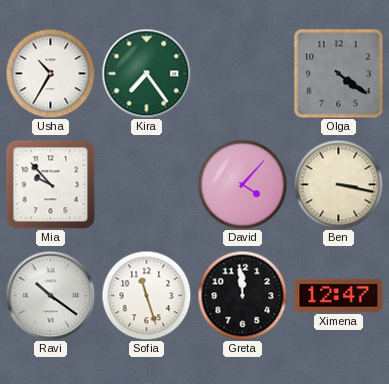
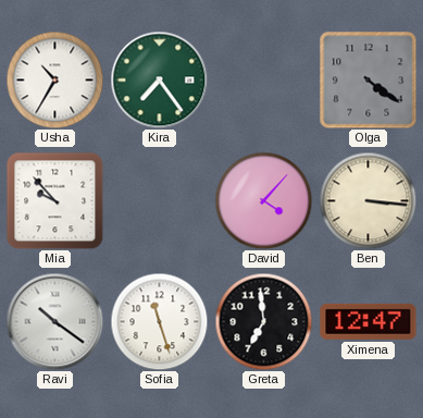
Ben: 3:17 -> 3:16
Greta: 11:59 -> 6:59
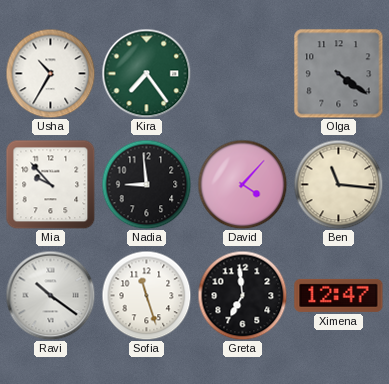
Nadia: none -> 8:59
Ben: 3:16 -> 11:16
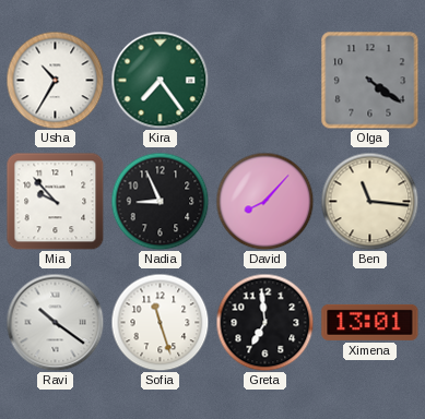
Nadia: 8:59 -> 8:56
David: 4:07 -> 8:07
Ximena: 12:47 -> 13:01
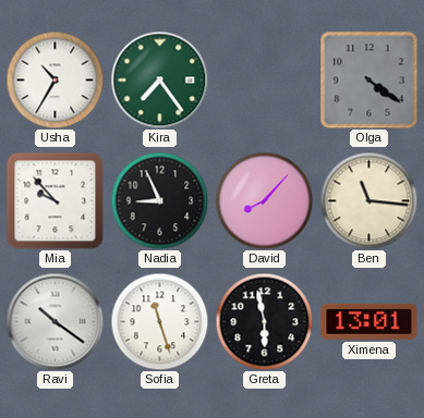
Greta: 6:59 -> 5:58
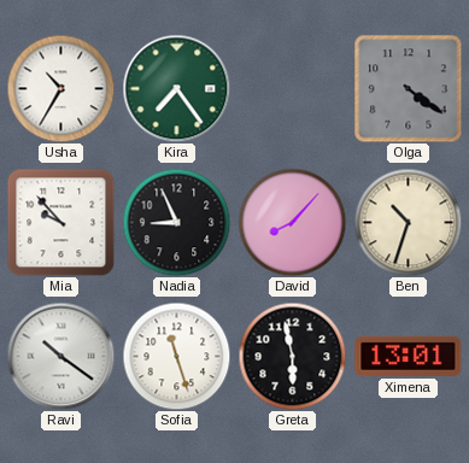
Ben: 11:16 -> 10:33
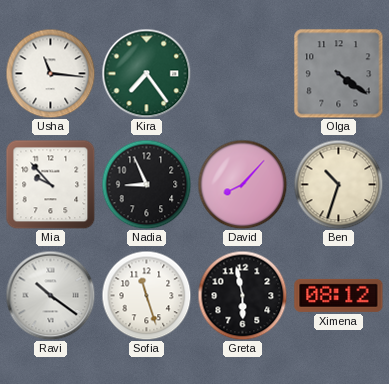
Usha: 10:35 -> 11:16
Ximena: 13:01 -> 08:12
